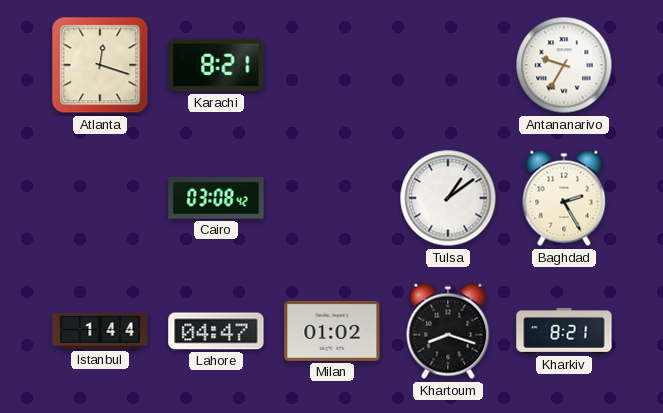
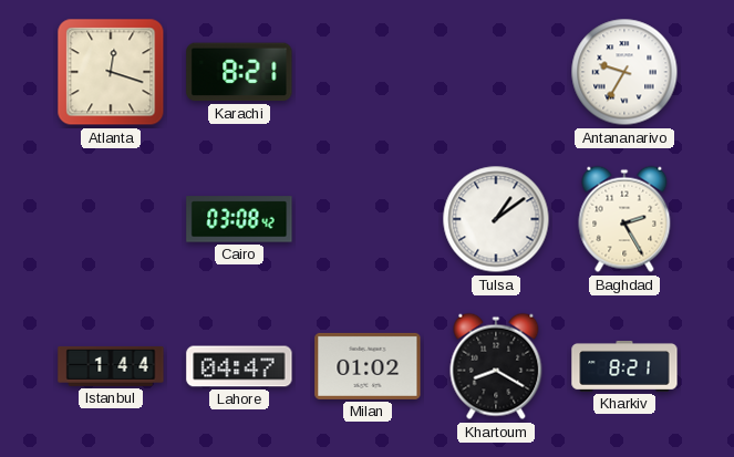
Khartoum: 8:18 -> 8:20
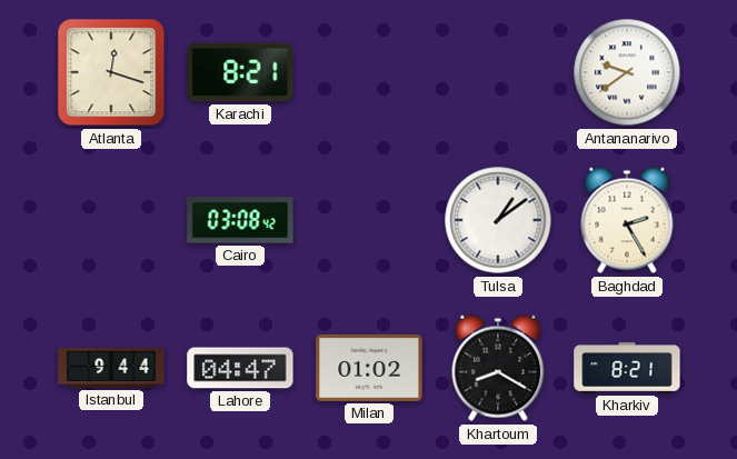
Antananarivo: 9:35 -> 9:39
Istanbul: 1:44 -> 9:44
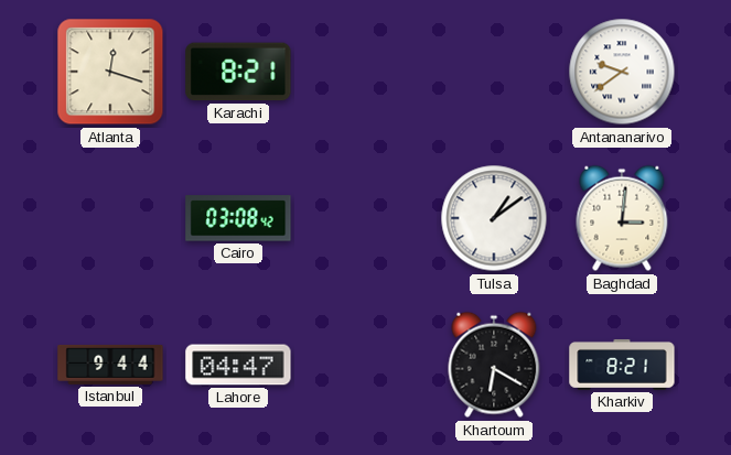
Baghdad: 2:25 -> 3:01
Milan: 01:02 -> none
Khartoum: 8:20 -> 6:20
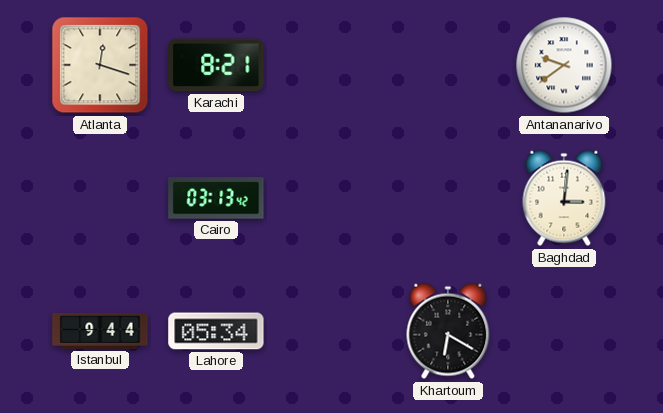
Cairo: 03:08 -> 03:13
Tulsa: 1:09 -> none
Lahore: 04:47 -> 05:34
Kharkiv: 8:21 -> none
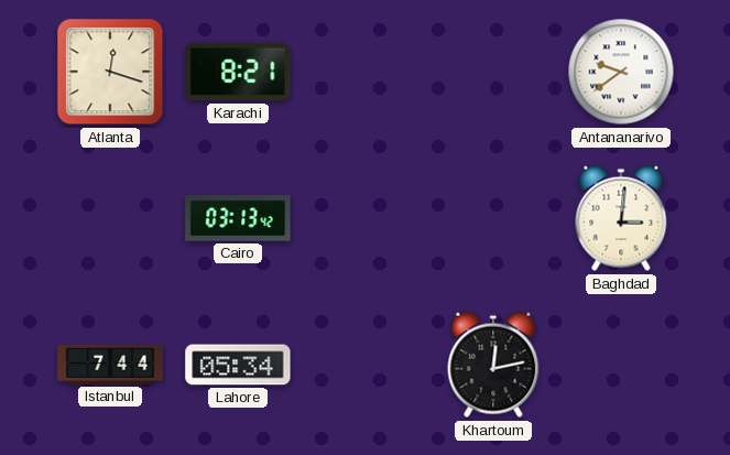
Istanbul: 9:44 -> 7:44
Khartoum: 6:20 -> 12:13
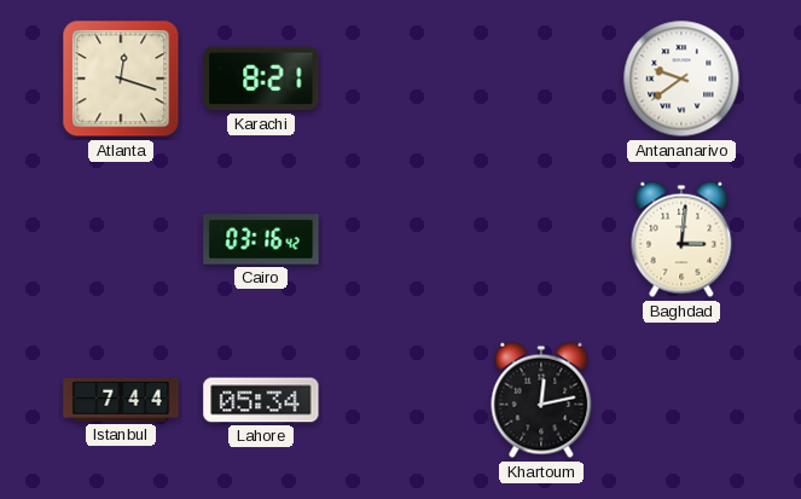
Cairo: 03:13 -> 03:16
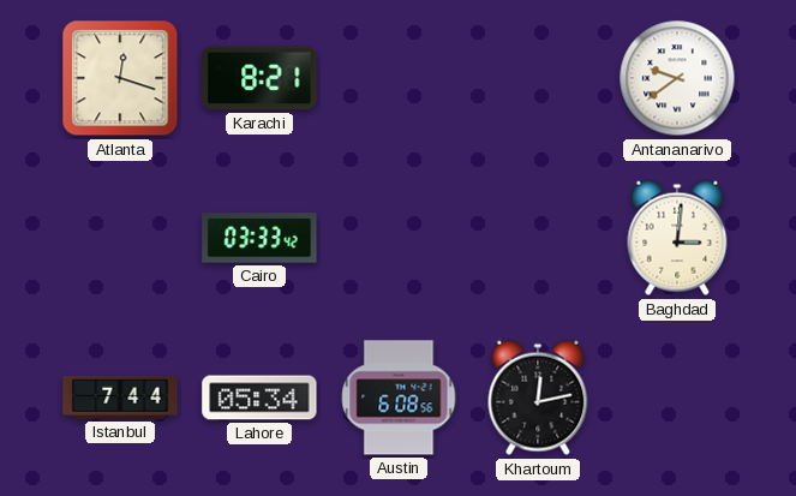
Cairo: 03:16 -> 03:33
Austin: none -> 6:08
